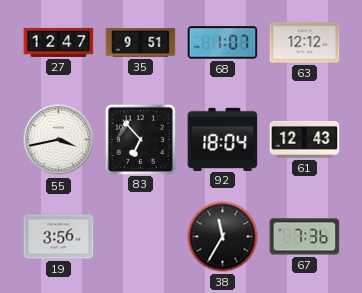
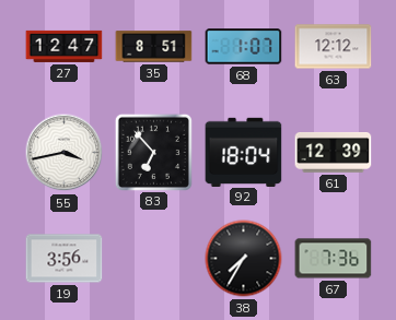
35: 9:51 -> 8:51
61: 12:43 -> 12:39
38: 11:35 -> 7:35
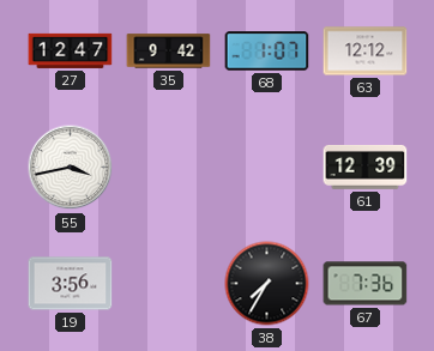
35: 8:51 -> 9:42
83: 6:53 -> none
92: 18:04 -> none
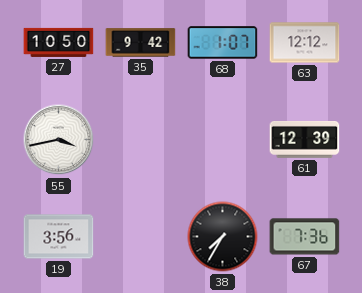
27: 12:47 -> 10:50
